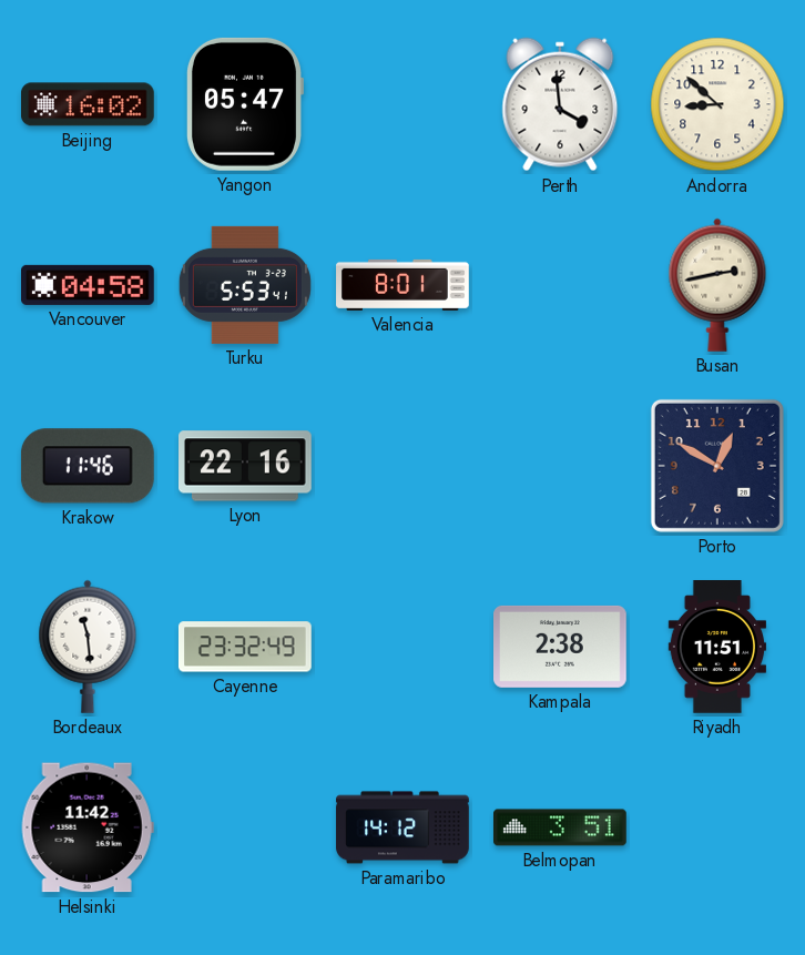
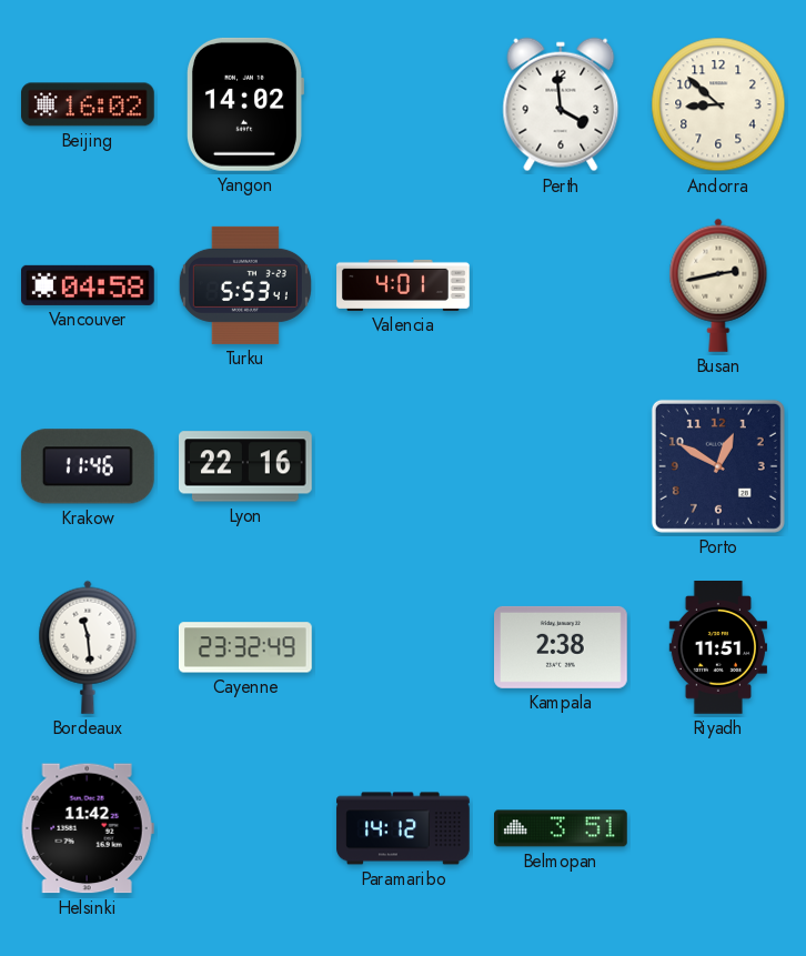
Yangon: 05:47 -> 14:02
Valencia: 8:01 -> 4:01
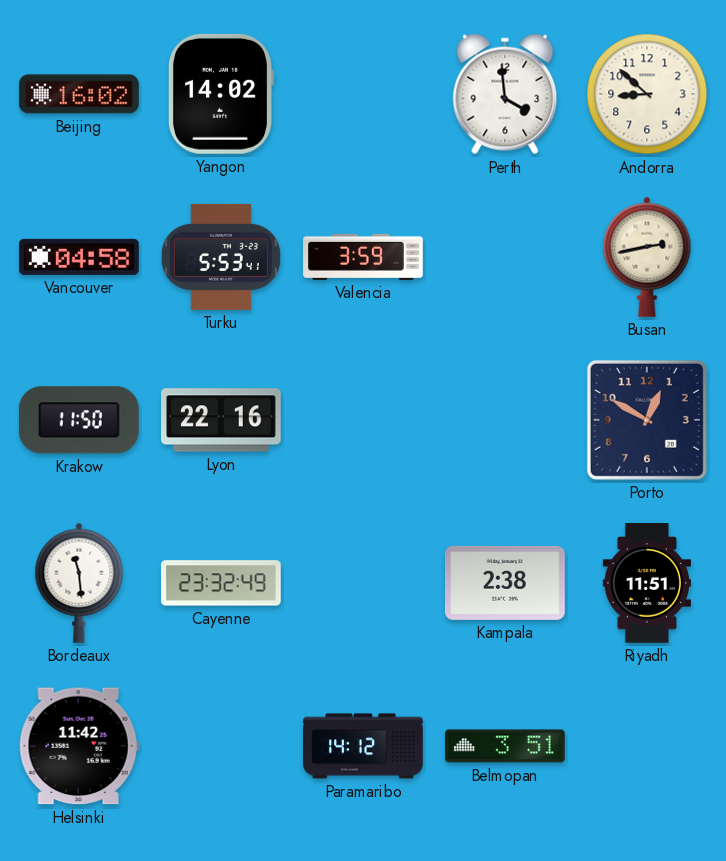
Valencia: 4:01 -> 3:59
Krakow: 11:46 -> 11:50
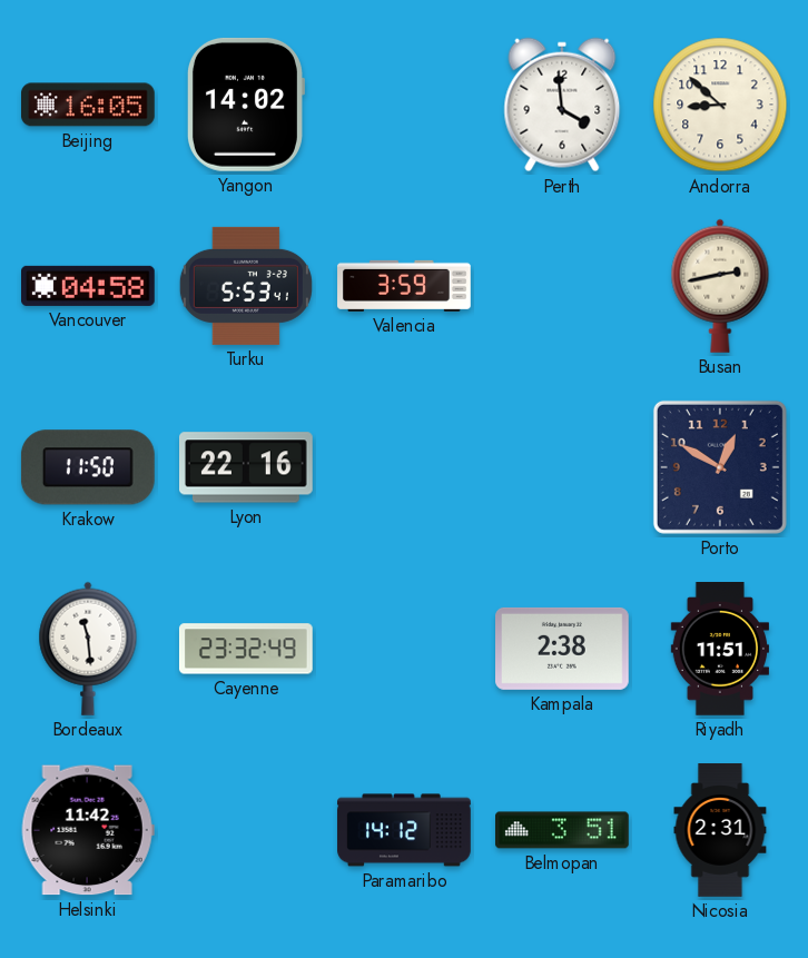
Beijing: 16:02 -> 16:05
Nicosia: none -> 2:31
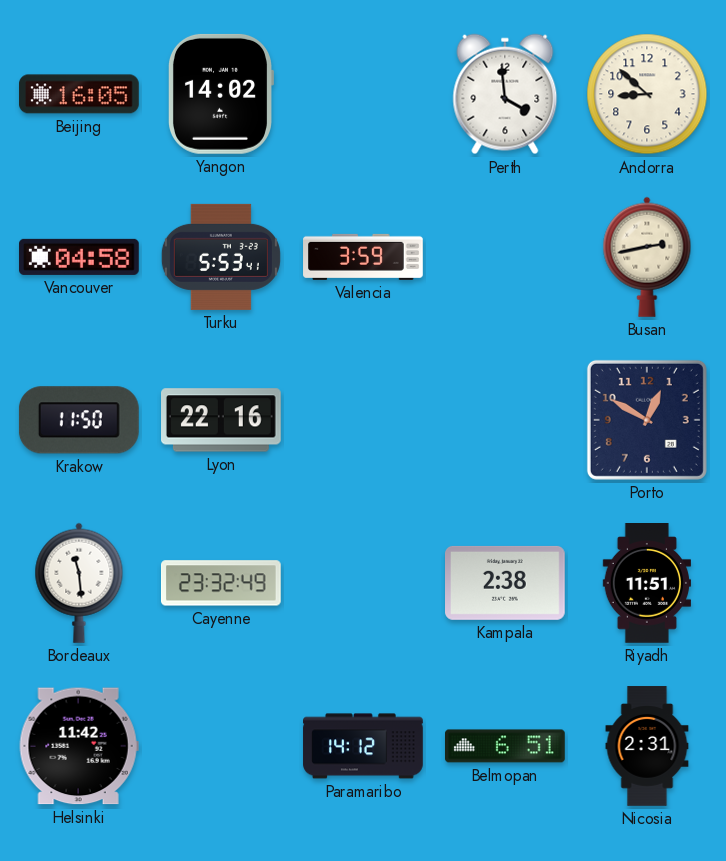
Belmopan: 3:51 -> 6:51
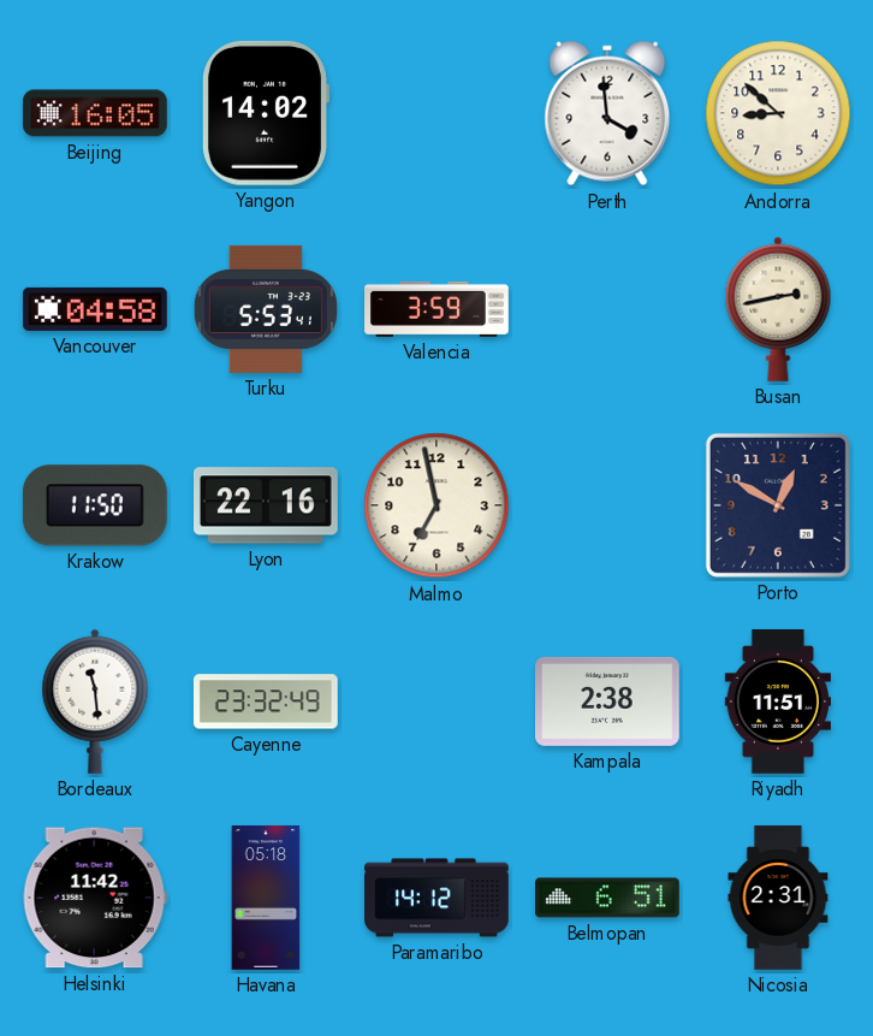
Malmo: none -> 6:58
Havana: none -> 05:18
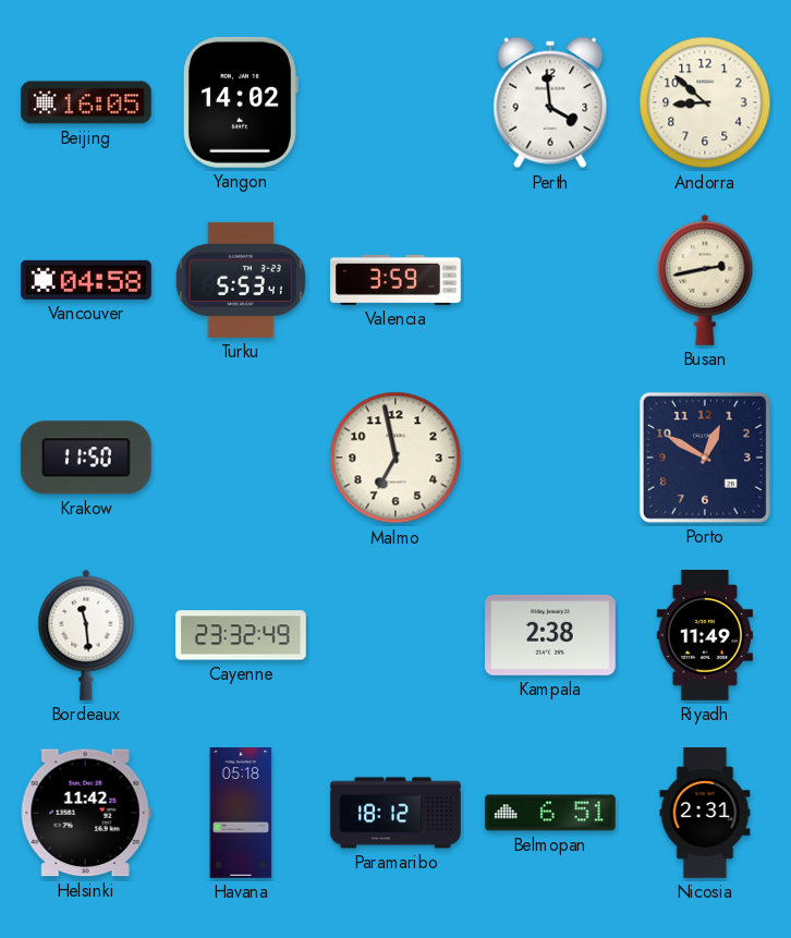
Lyon: 22:16 -> none
Riyadh: 11:51 -> 11:49
Paramaribo: 14:12 -> 18:12
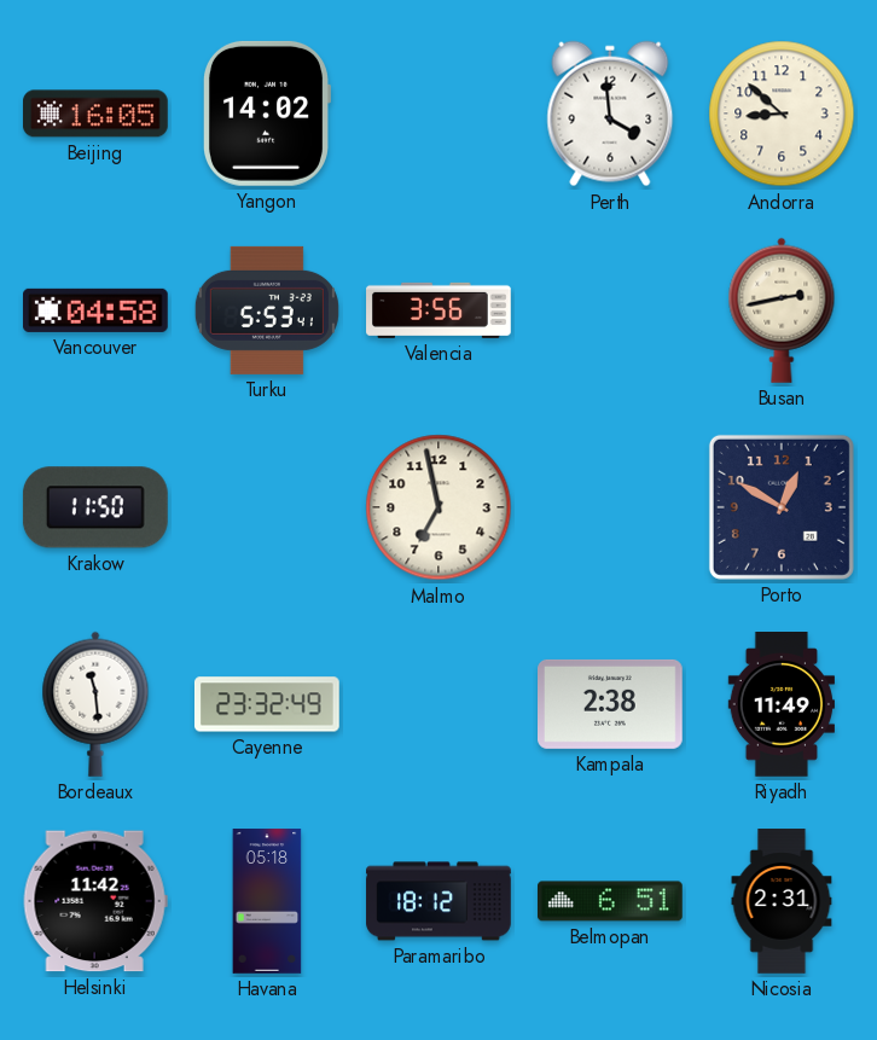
Valencia: 3:59 -> 3:56
